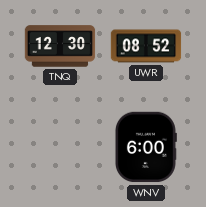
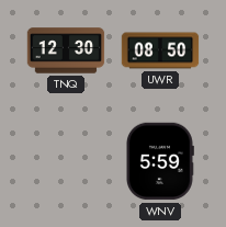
UWR: 08:52 -> 08:50
WNV: 6:00 -> 5:59
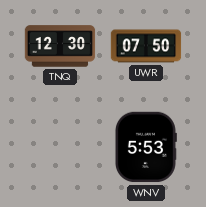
UWR: 08:50 -> 07:50
WNV: 5:59 -> 5:53
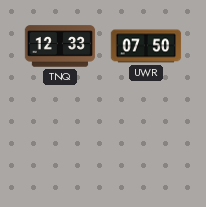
TNQ: 12:30 -> 12:33
WNV: 5:53 -> none
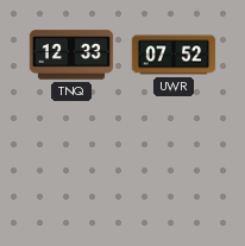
UWR: 07:50 -> 07:52
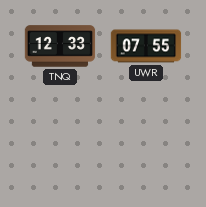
UWR: 07:52 -> 07:55
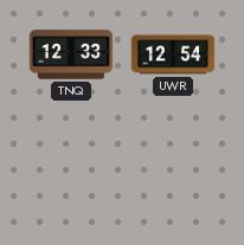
UWR: 07:55 -> 12:54
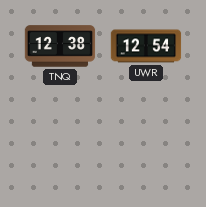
TNQ: 12:33 -> 12:38
